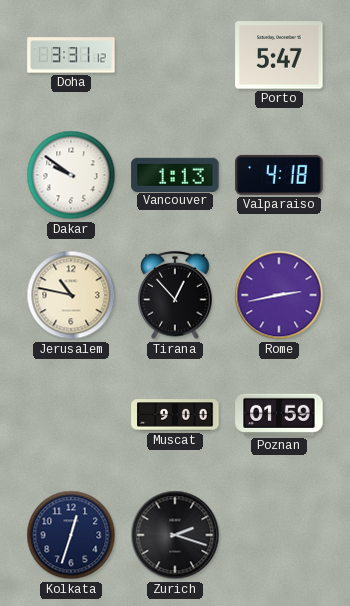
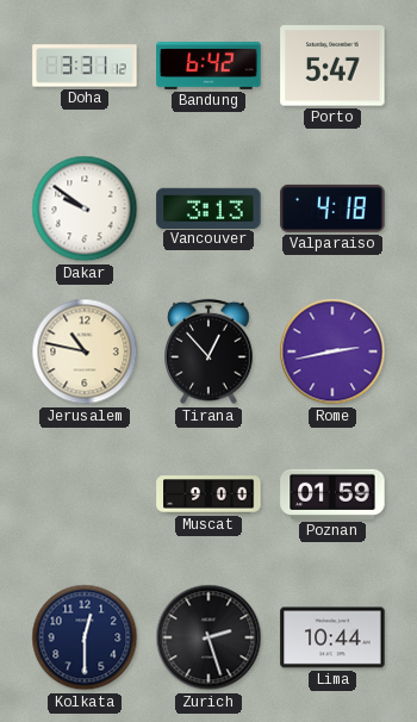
Bandung: none -> 6:42
Vancouver: 1:13 -> 3:13
Kolkata: 12:33 -> 12:30
Zurich: 2:18 -> 2:27
Lima: none -> 10:44
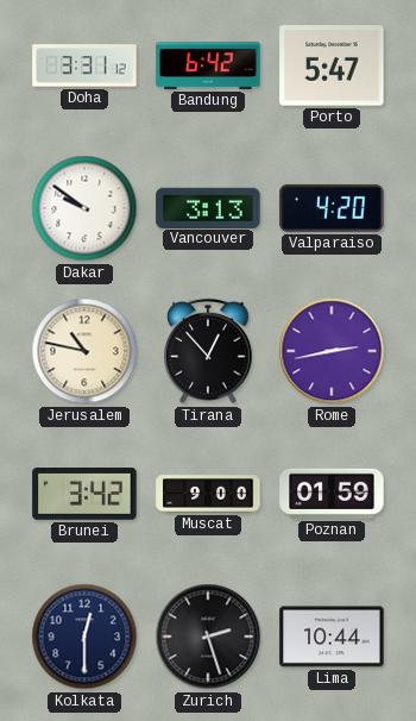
Valparaiso: 4:18 -> 4:20
Brunei: none -> 3:42
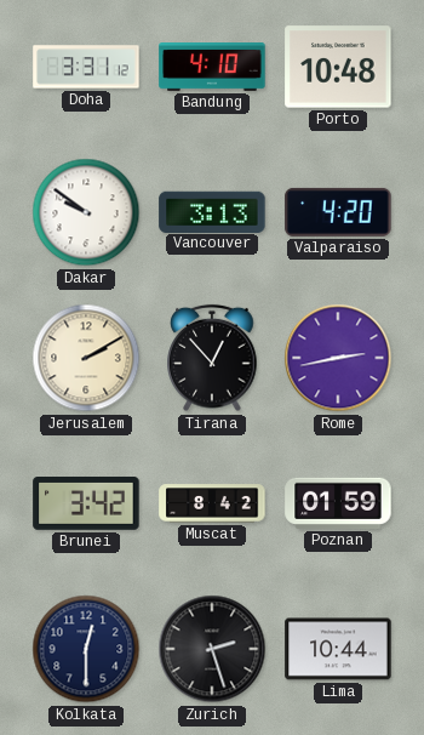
Bandung: 6:42 -> 4:10
Porto: 5:47 -> 10:48
Jerusalem: 10:47 -> 2:10
Muscat: 9:00 -> 8:42
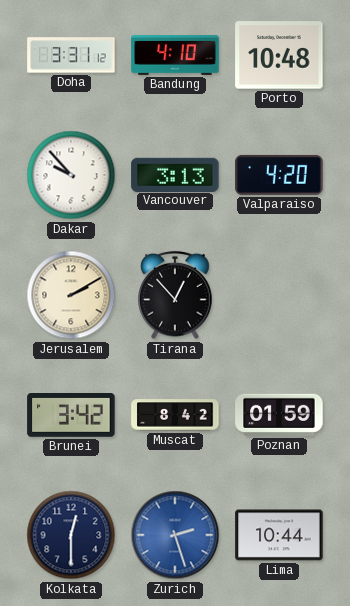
Dakar: 9:51 -> 9:53
Rome: 2:43 -> none
Zurich dial: black -> blue
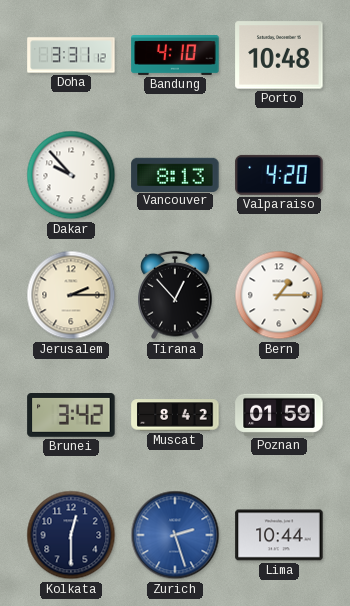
Vancouver: 3:13 -> 8:13
Jerusalem: 2:10 -> 2:15
Bern: none -> 1:15
